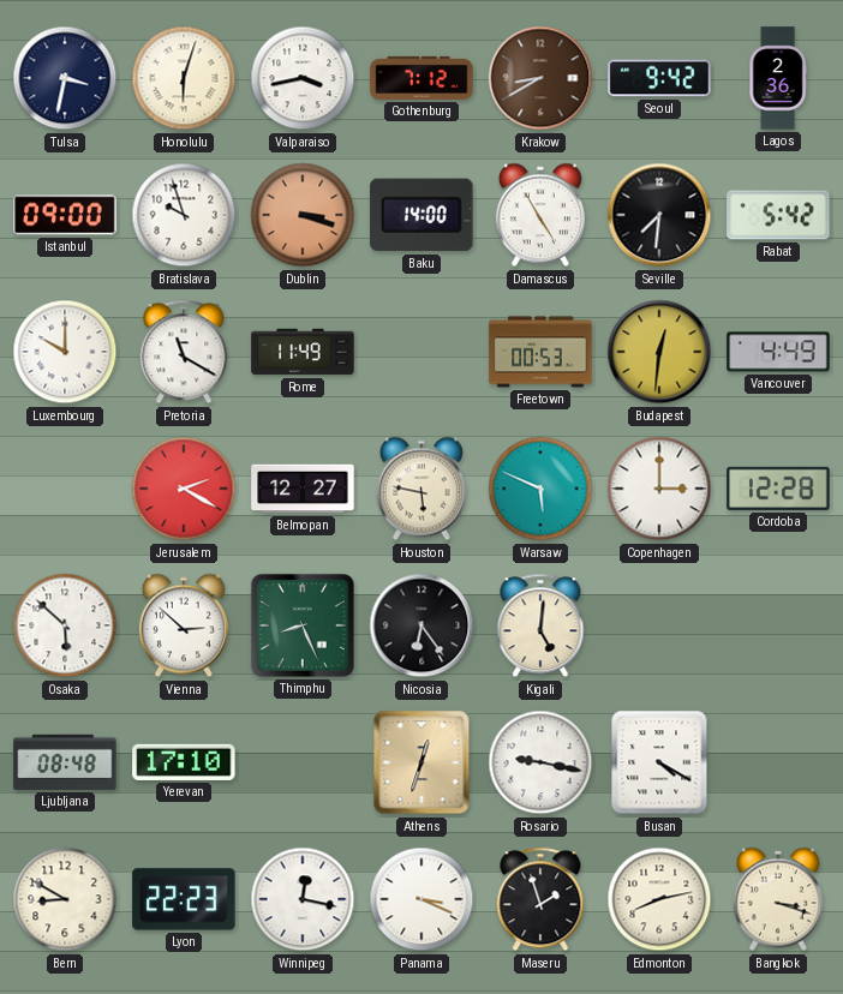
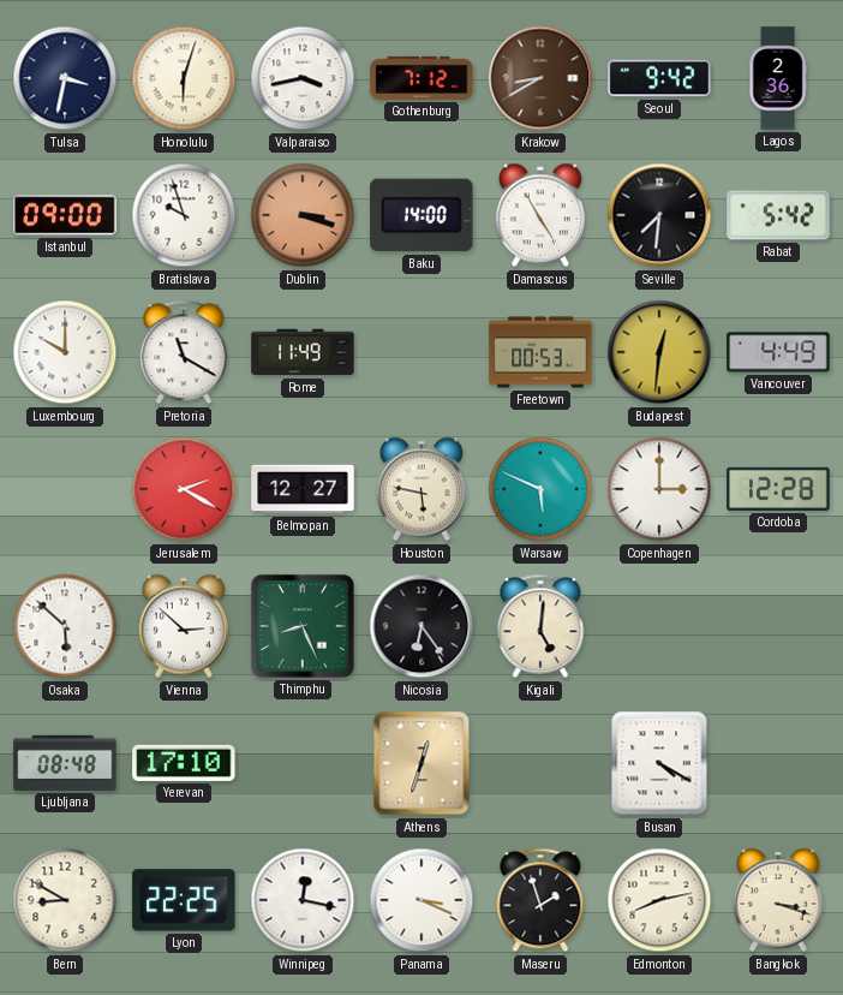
Rosario: 9:17 -> none
Lyon: 22:23 -> 22:25
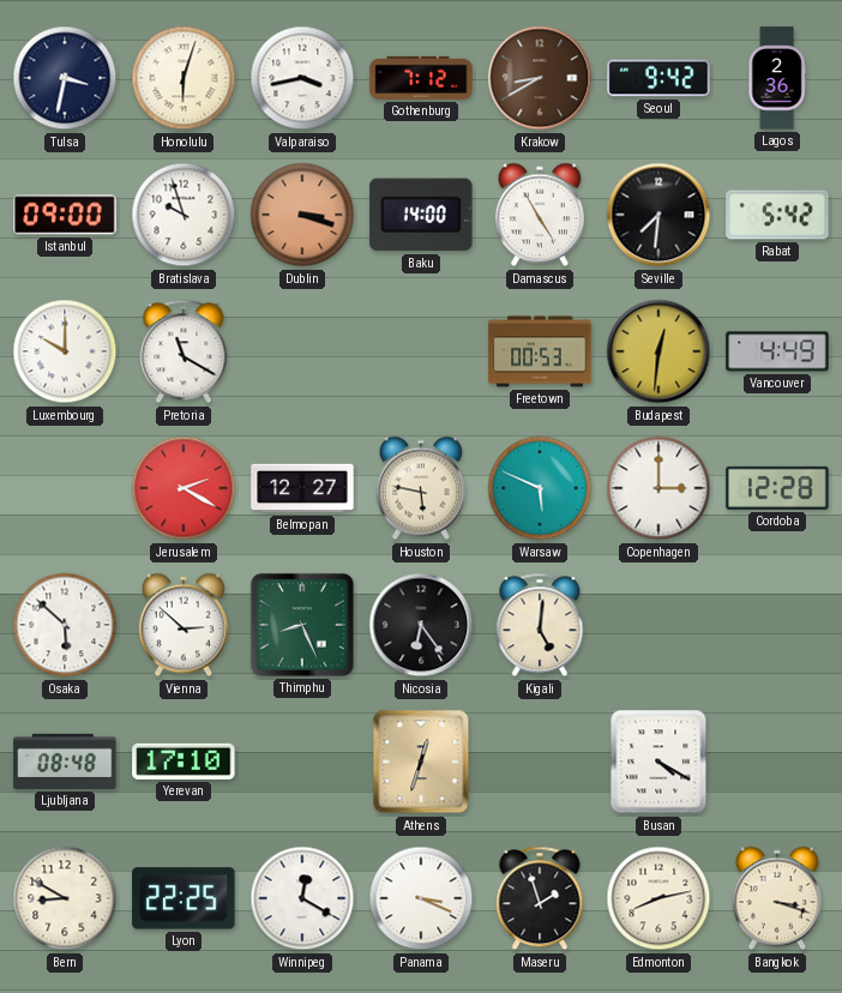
Rome: 11:49 -> none
Winnipeg: 12:17 -> 12:20
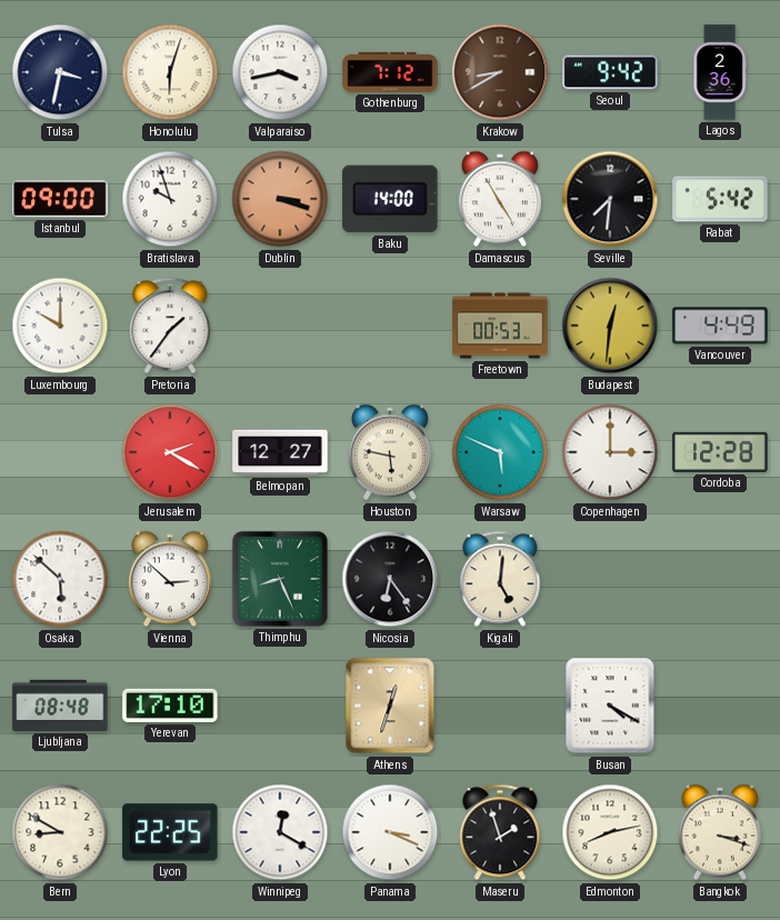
Pretoria: 11:20 -> 1:36
